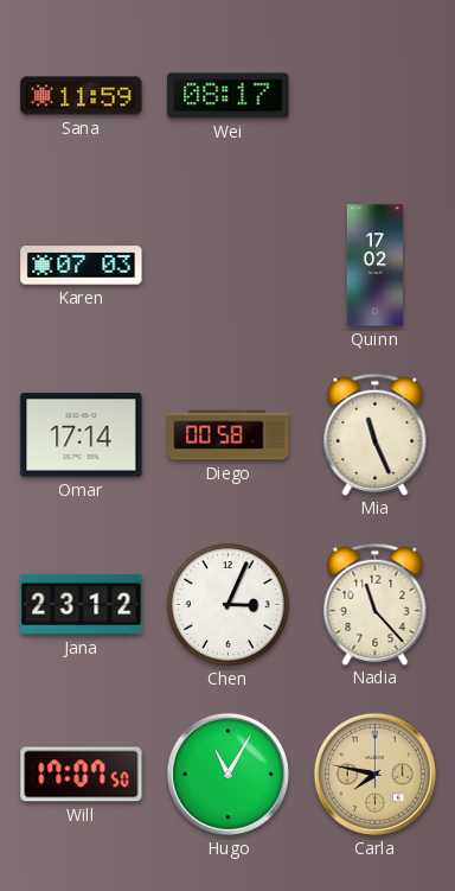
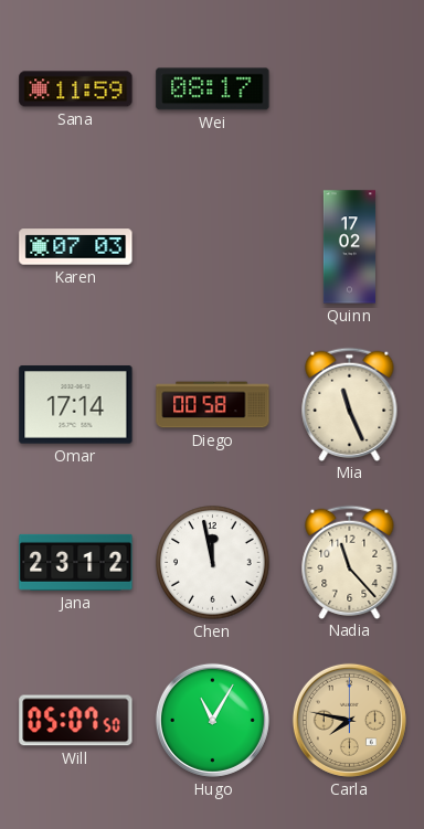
Chen: 3:04 -> 11:58
Will: 17:07 -> 05:07
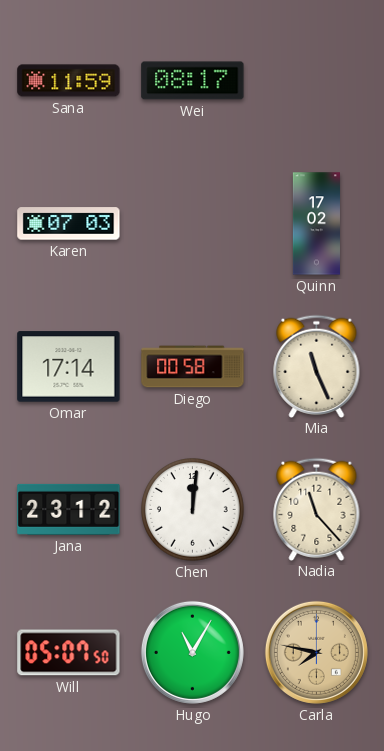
Chen: 11:58 -> 12:01
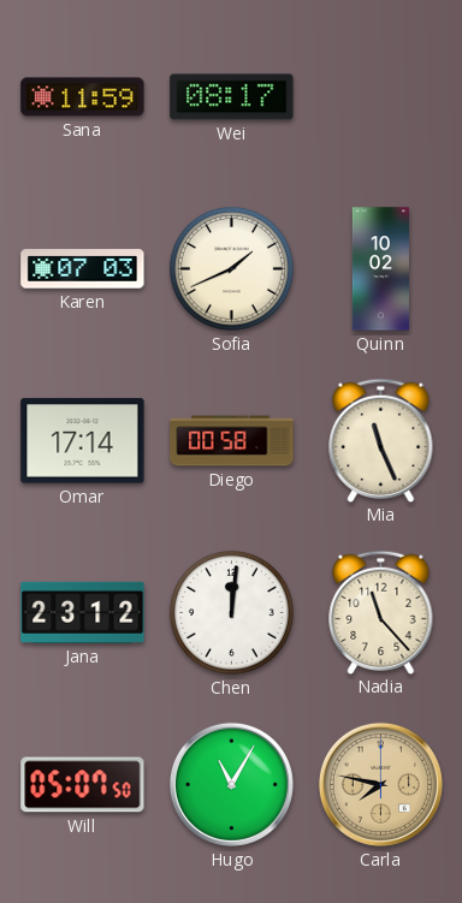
Sofia: none -> 1:41
Quinn: 17:02 -> 10:02
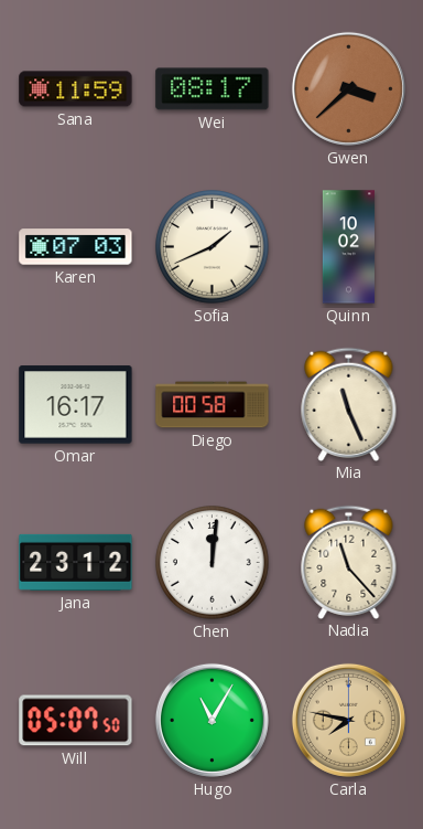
Gwen: none -> 3:38
Omar: 17:14 -> 16:17
